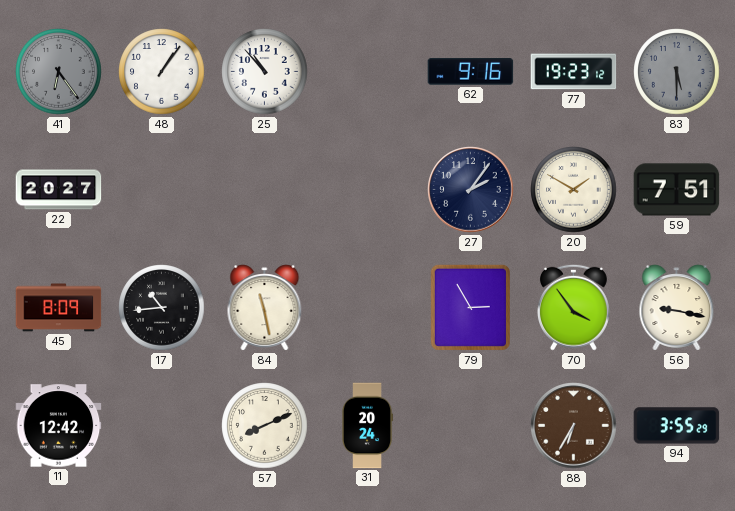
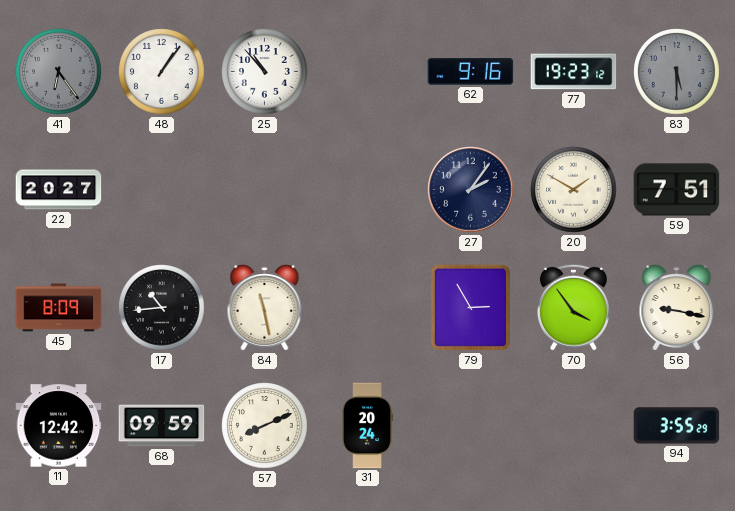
68: none -> 09:59
88: 6:35 -> none
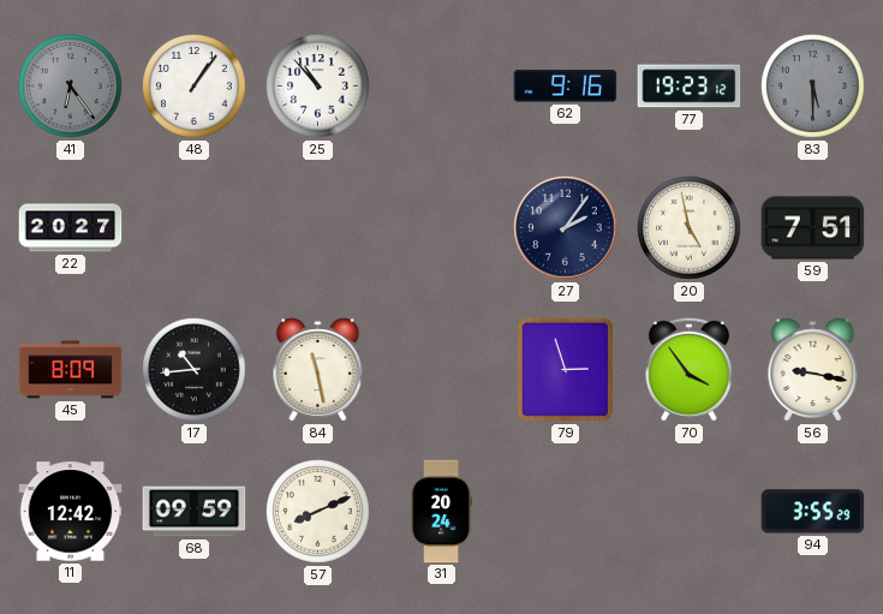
20: 1:50 -> 4:58
79: 2:55 -> 2:57
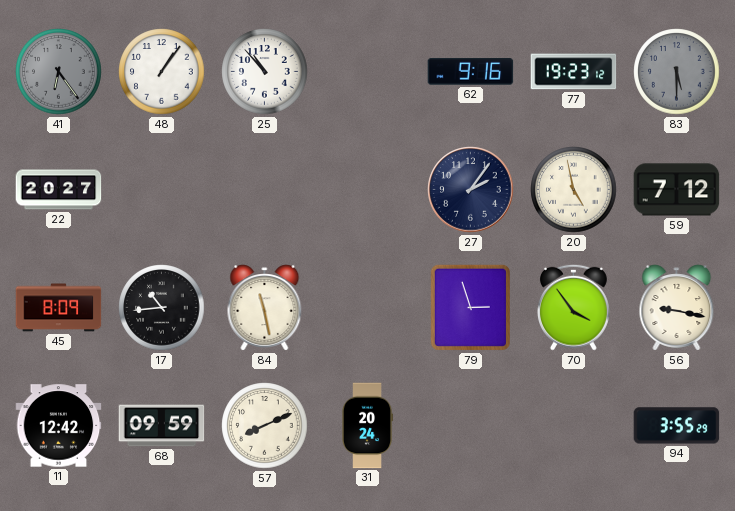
59: 7:51 -> 7:12
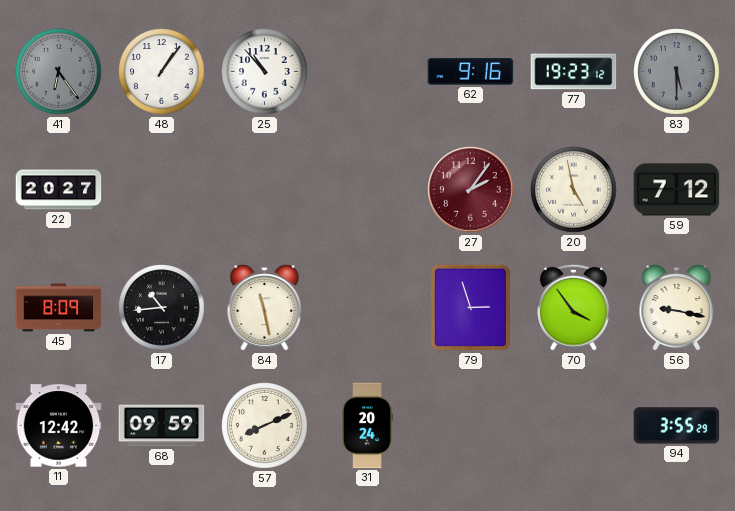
27 dial: navy -> burgundy
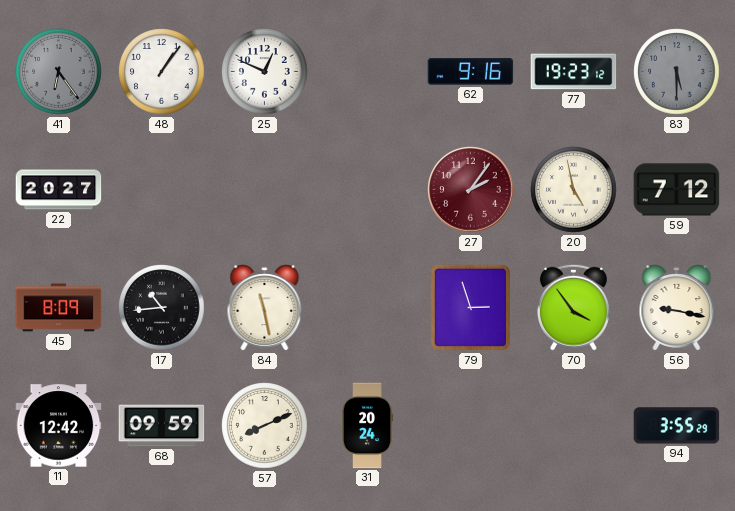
25: 10:53 -> 12:49
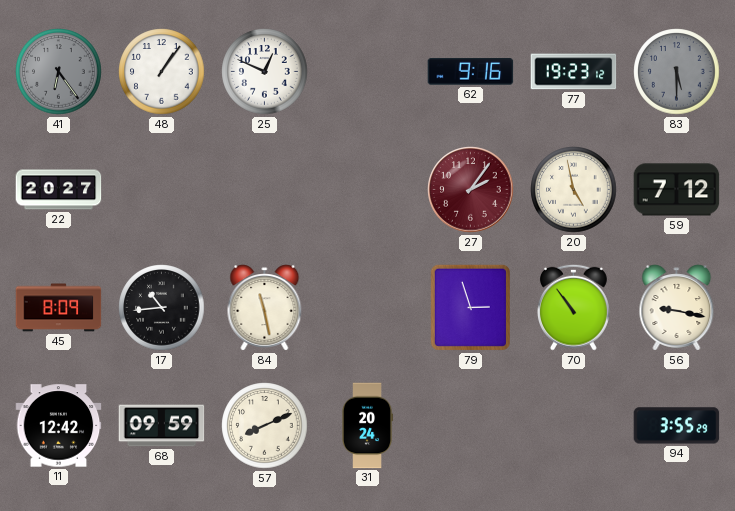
70: 3:54 -> 10:54
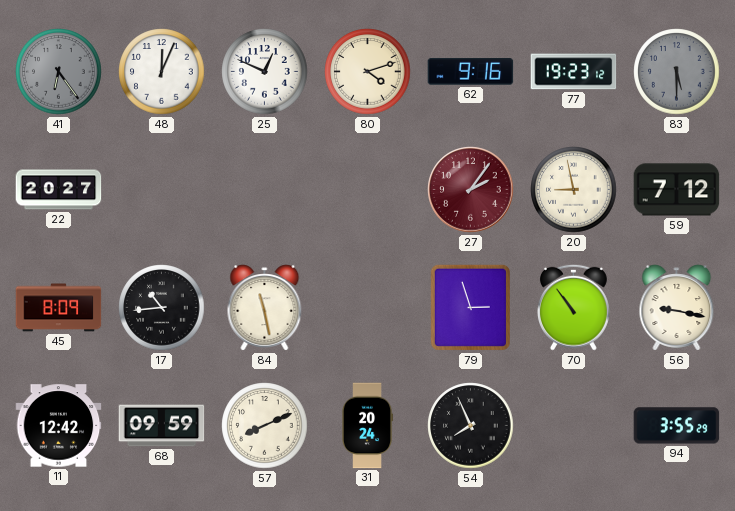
48: 1:06 -> 12:04
80: none -> 4:12
20: 4:58 -> 8:58
54: none -> 7:56
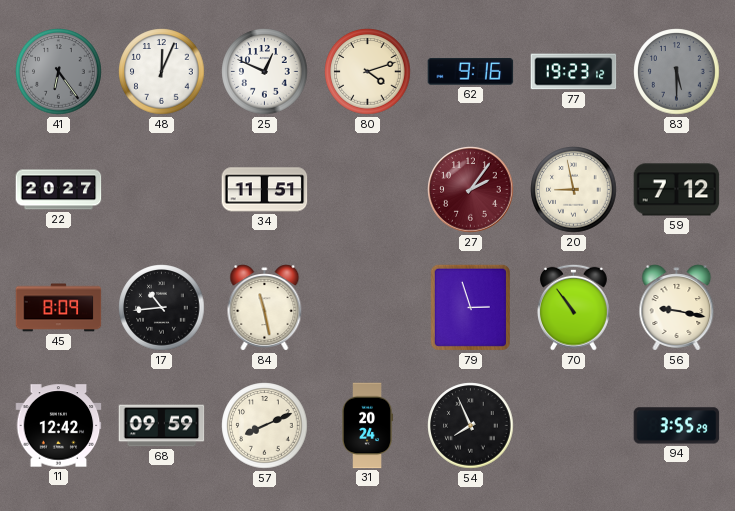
34: none -> 11:51
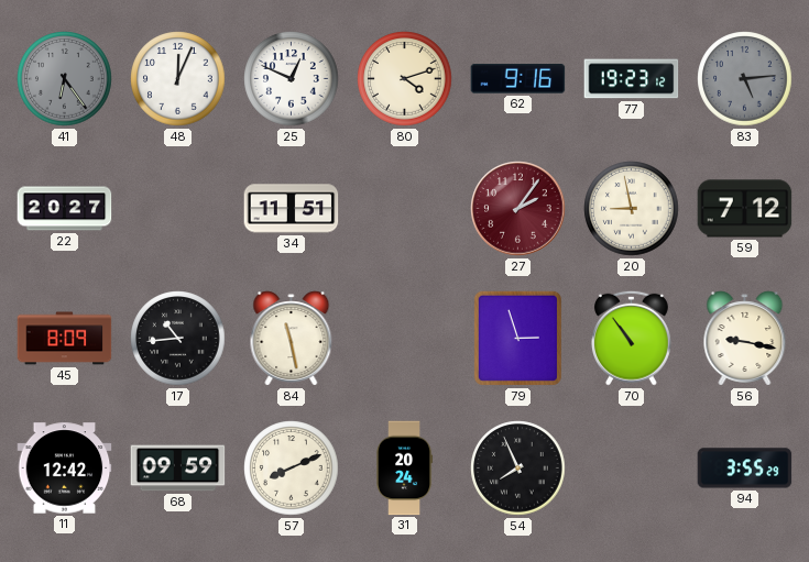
83: 5:30 -> 5:14
